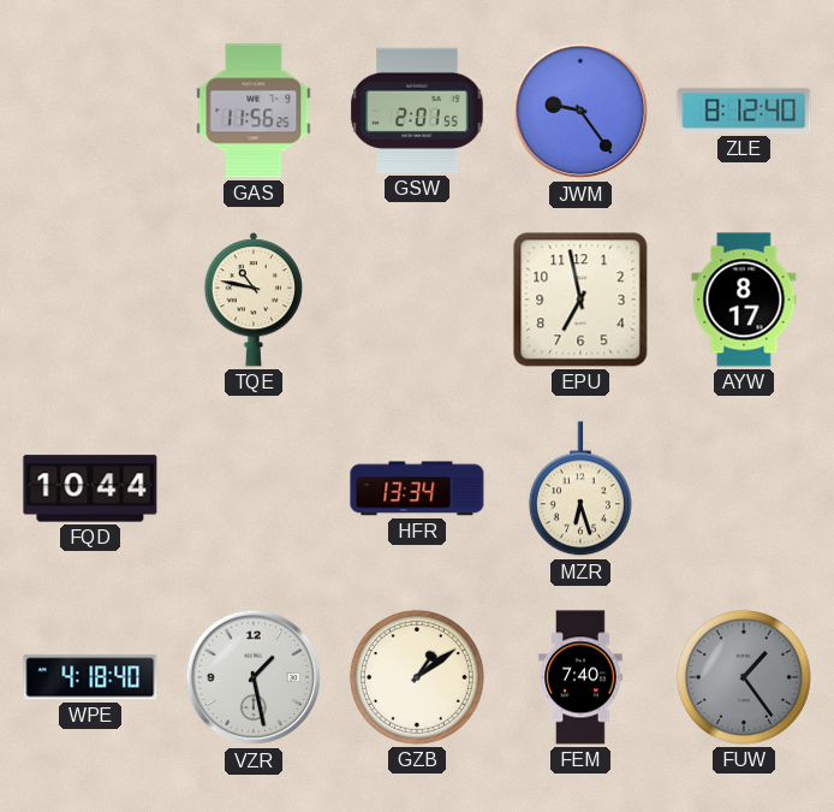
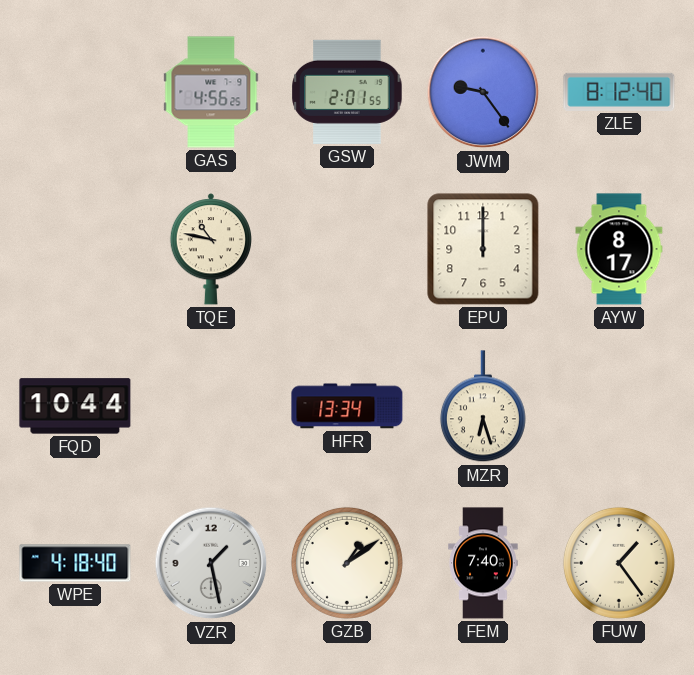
GAS: 11:56 -> 4:56
EPU: 6:58 -> 12:00
FUW dial: grey -> cream
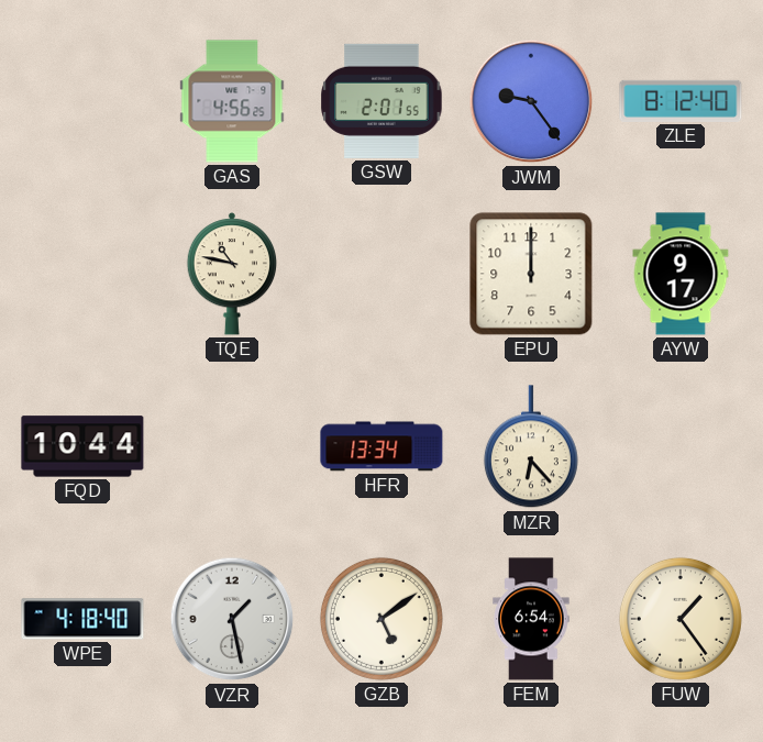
AYW: 8:17 -> 9:17
MZR: 6:27 -> 6:23
GZB: 1:09 -> 5:09
FEM: 7:40 -> 6:54
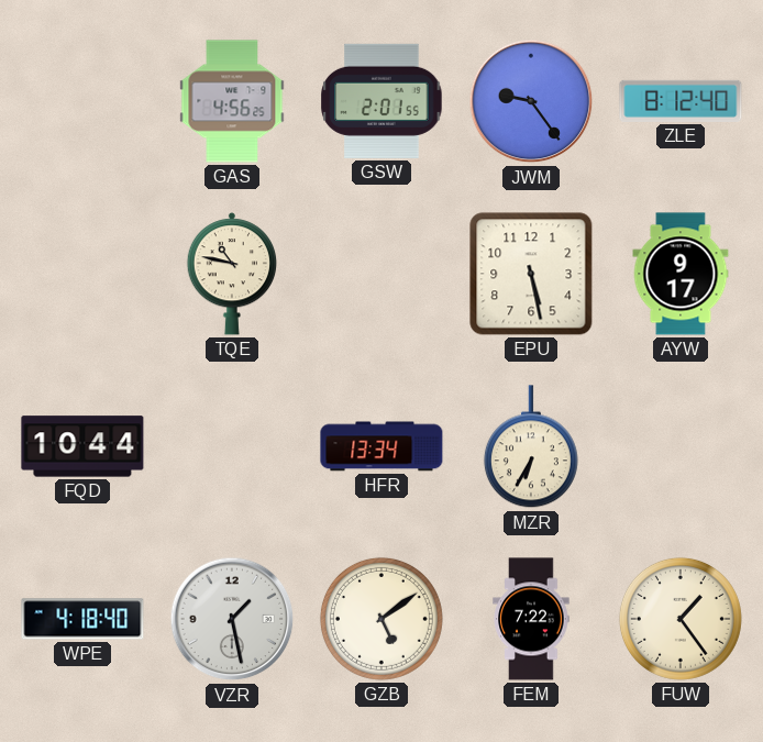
EPU: 12:00 -> 5:28
MZR: 6:23 -> 6:35
FEM: 6:54 -> 7:22
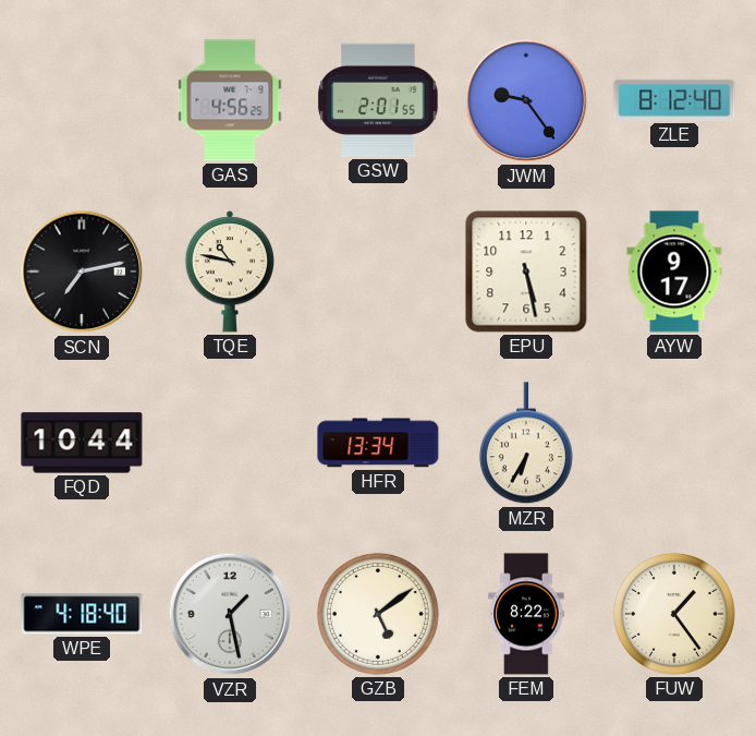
SCN: none -> 7:13
FEM: 7:22 -> 8:22
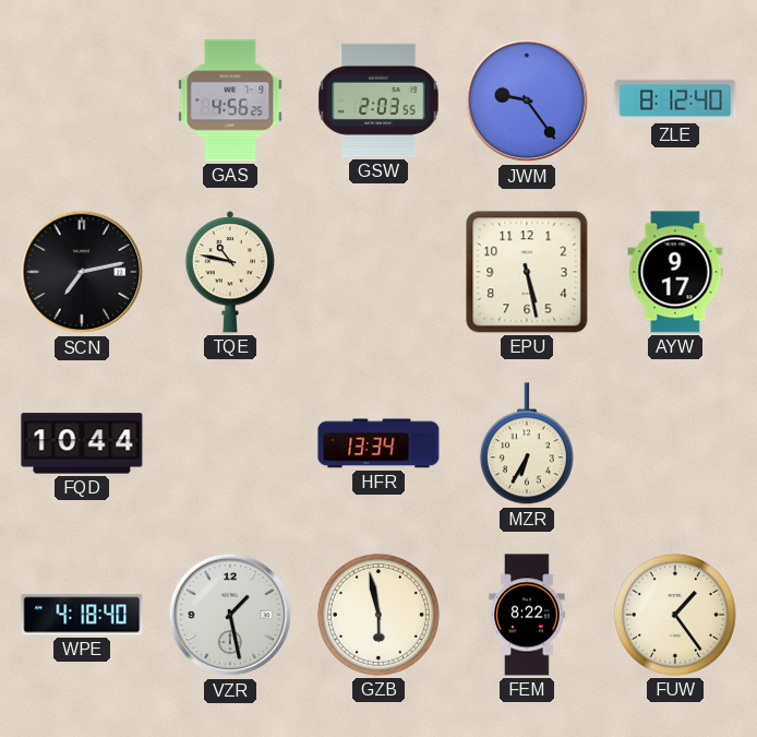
GSW: 2:01 -> 2:03
GZB: 5:09 -> 5:58
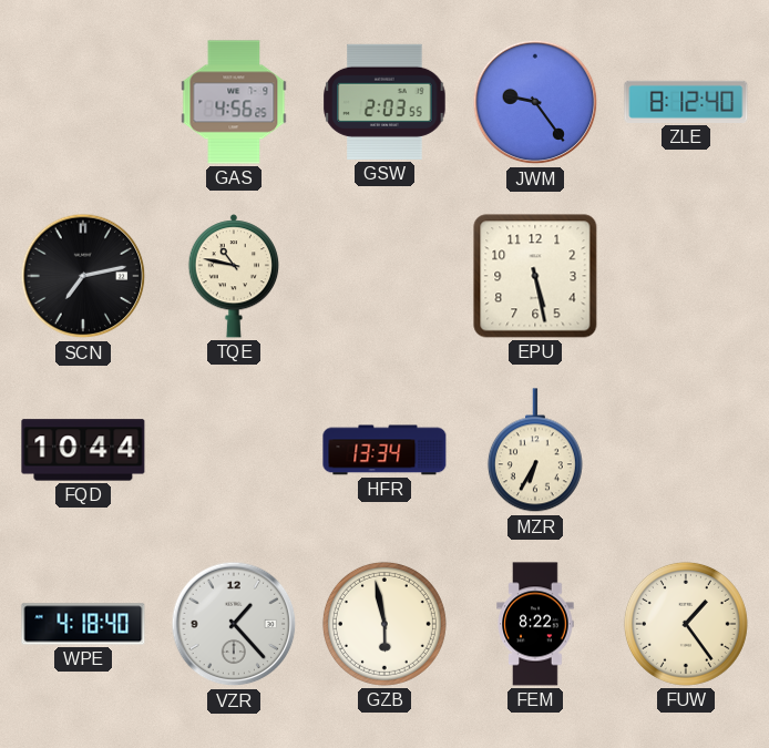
AYW: 9:17 -> none
VZR: 1:28 -> 1:23
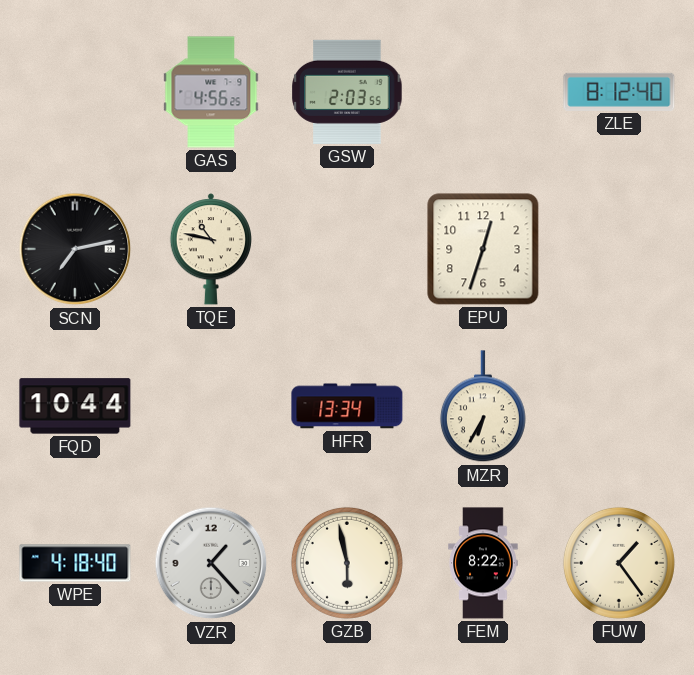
JWM: 9:24 -> none
EPU: 5:28 -> 12:33
